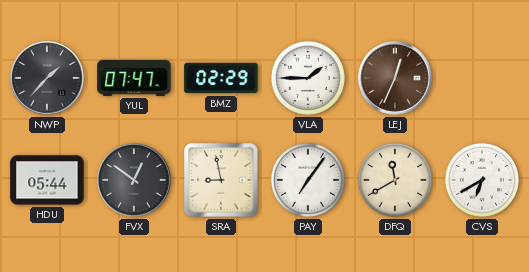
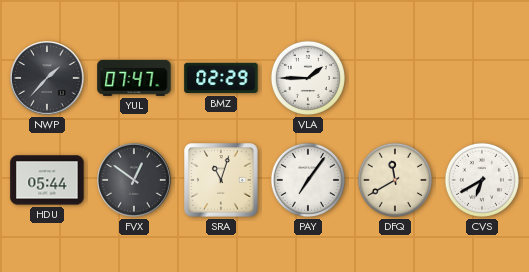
LEJ: 12:34 -> none
SRA: 8:58 -> 11:03
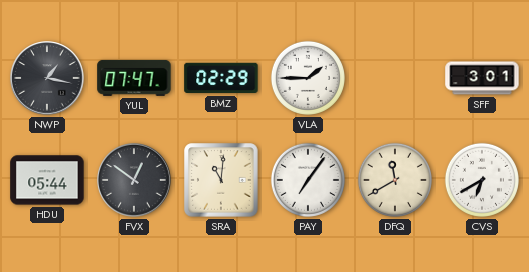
NWP: 1:37 -> 1:17
SFF: none -> 3:01
SRA: 11:03 -> 11:01
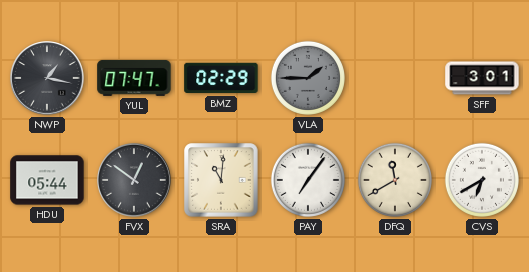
VLA dial: white -> grey
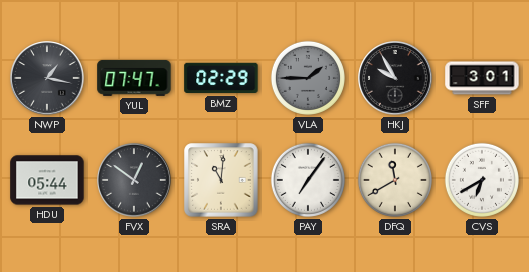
HKJ: none -> 9:55
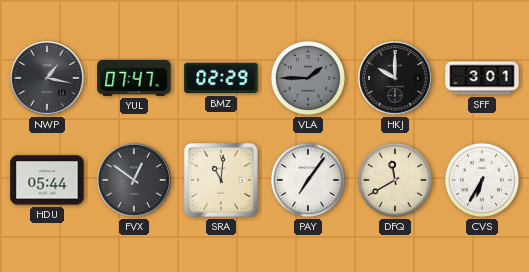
HKJ: 9:55 -> 10:00
CVS: 6:40 -> 6:35
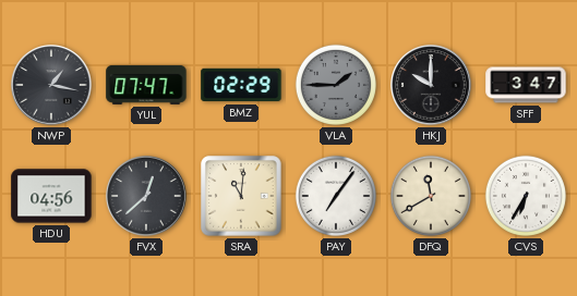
SFF: 3:01 -> 3:47
HDU: 05:44 -> 04:56
FVX: 12:51 -> 12:38
